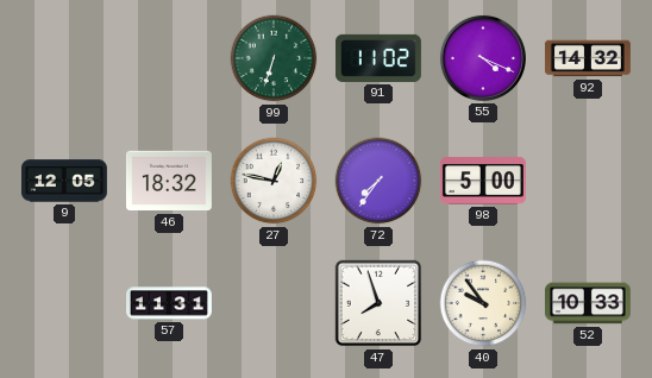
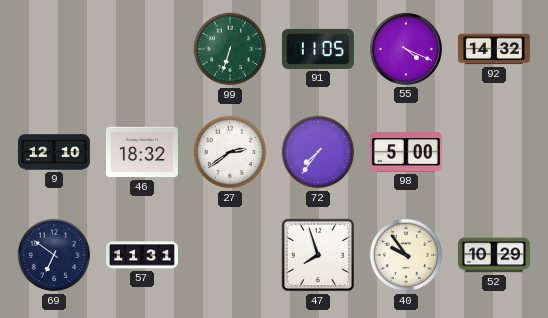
91: 11:02 -> 11:05
9: 12:05 -> 12:10
27: 12:47 -> 2:39
69: none -> 6:51
52: 10:33 -> 10:29
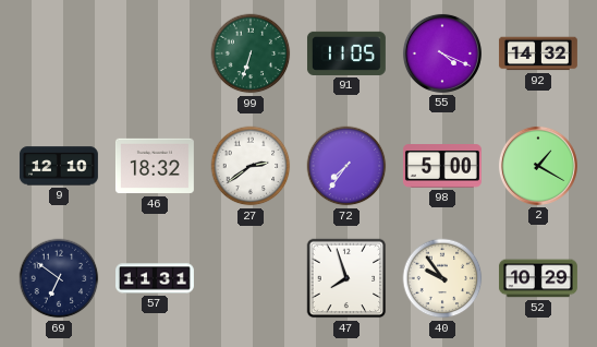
2: none -> 1:20
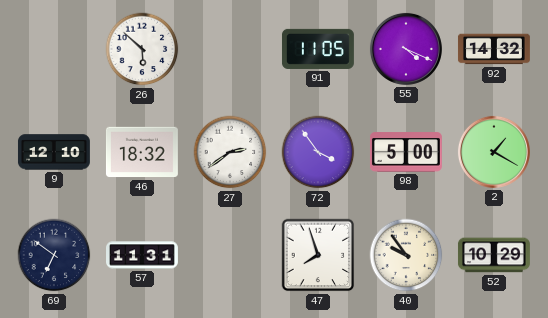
26: none -> 5:52
99: 6:33 -> none
72: 7:36 -> 3:54
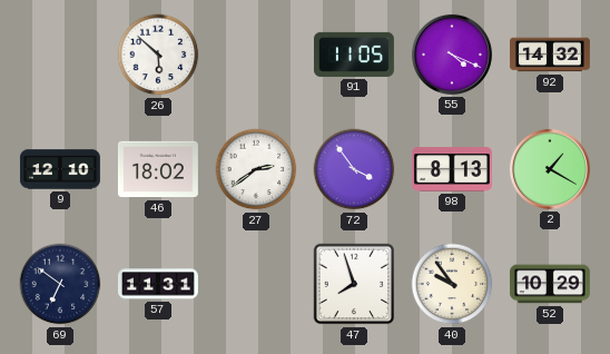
46: 18:32 -> 18:02
98: 5:00 -> 8:13
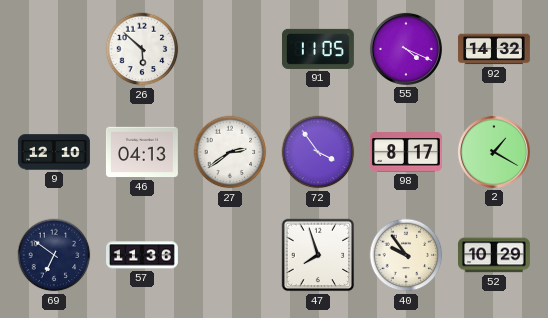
46: 18:02 -> 04:13
98: 8:13 -> 8:17
57: 11:31 -> 11:36
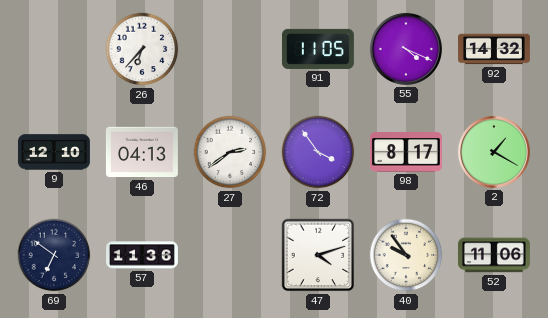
26: 5:52 -> 6:37
47: 7:57 -> 4:12
52: 10:29 -> 11:06
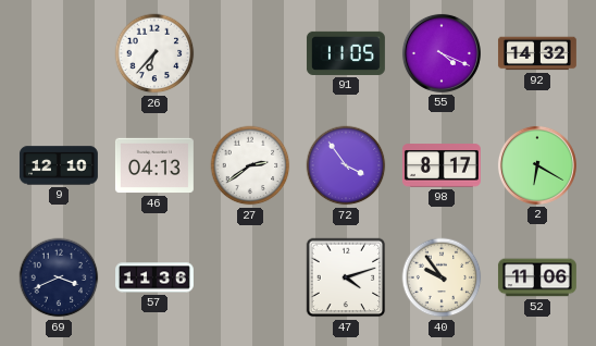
2: 1:20 -> 6:20
69: 6:51 -> 3:41
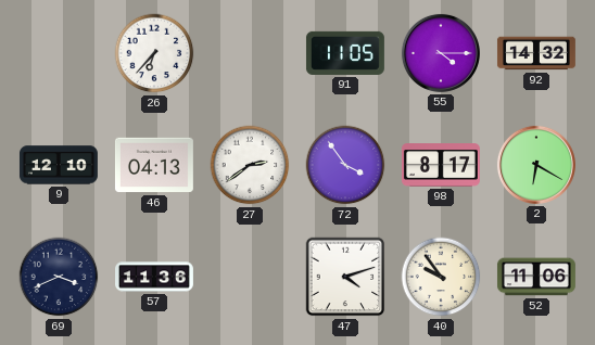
55: 4:19 -> 4:15
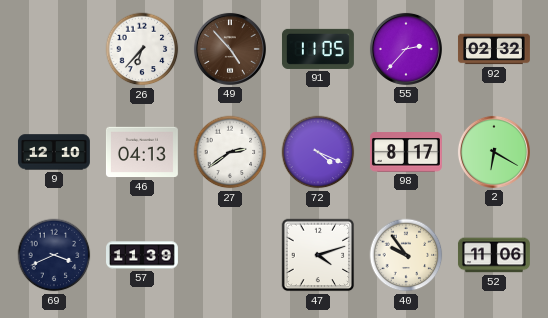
49: none -> 4:53
55: 4:15 -> 2:37
92: 14:32 -> 02:32
72: 3:54 -> 4:19
57: 11:36 -> 11:39
